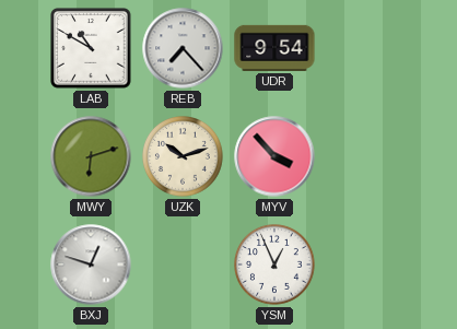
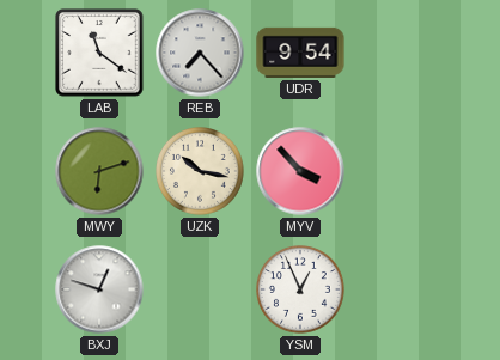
LAB: 10:50 -> 11:21
UZK: 10:12 -> 10:17
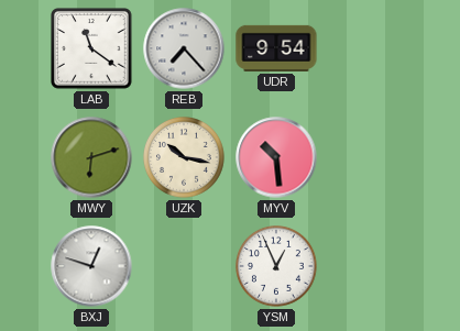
MYV: 3:53 -> 10:29
